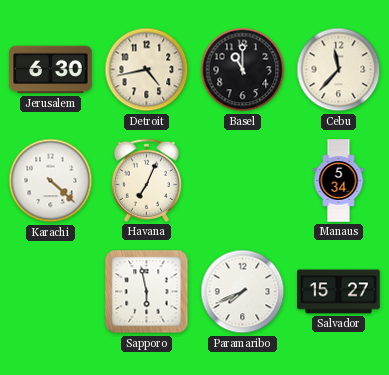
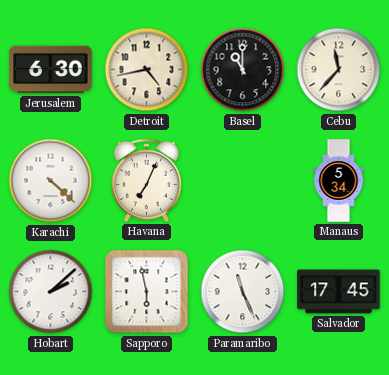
Hobart: none -> 2:08
Paramaribo: 7:41 -> 11:26
Salvador: 15:27 -> 17:45
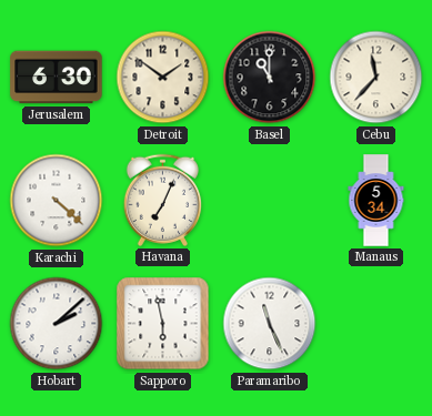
Detroit: 4:43 -> 1:51
Salvador: 17:45 -> none
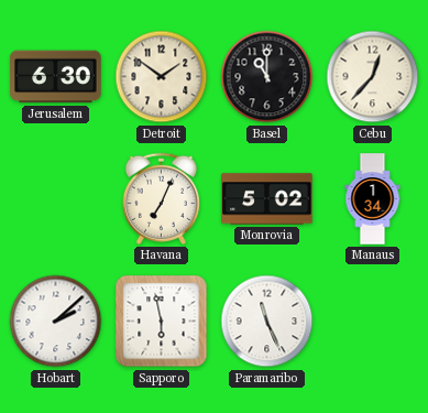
Cebu: 11:37 -> 12:37
Karachi: 4:22 -> none
Monrovia: none -> 5:02
Manaus: 5:34 -> 1:34
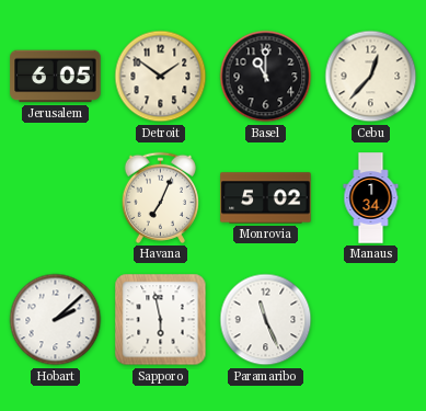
Jerusalem: 6:30 -> 6:05
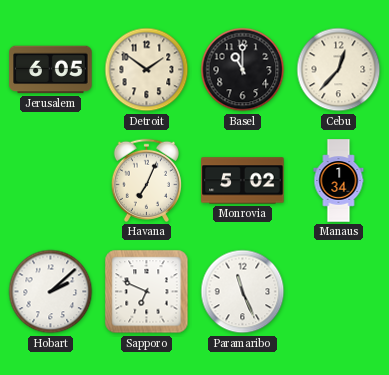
Sapporo: 5:58 -> 6:49
